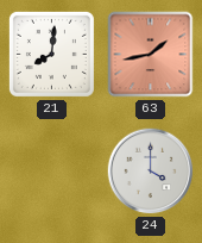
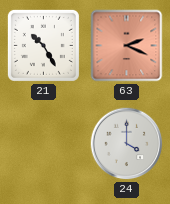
21: 8:01 -> 10:25
63: 1:43 -> 2:19
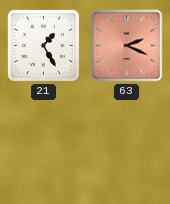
21: 10:25 -> 1:25
24: 4:00 -> none
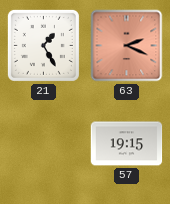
57: none -> 19:15
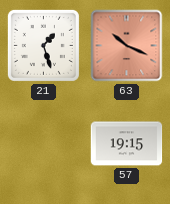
21: 1:25 -> 1:27
63: 2:19 -> 10:19
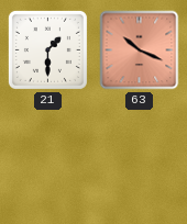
21: 1:27 -> 1:30
57: 19:15 -> none
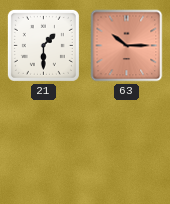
63: 10:19 -> 10:15
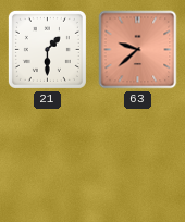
63: 10:15 -> 9:38
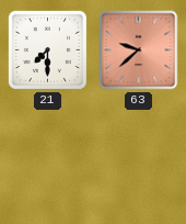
21: 1:30 -> 7:30
